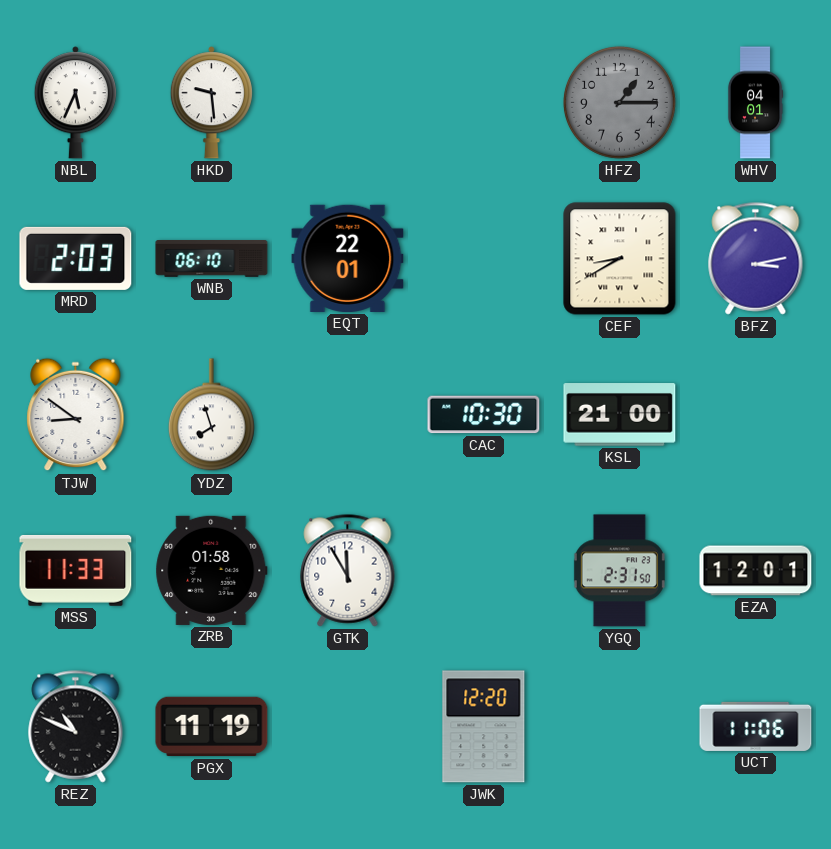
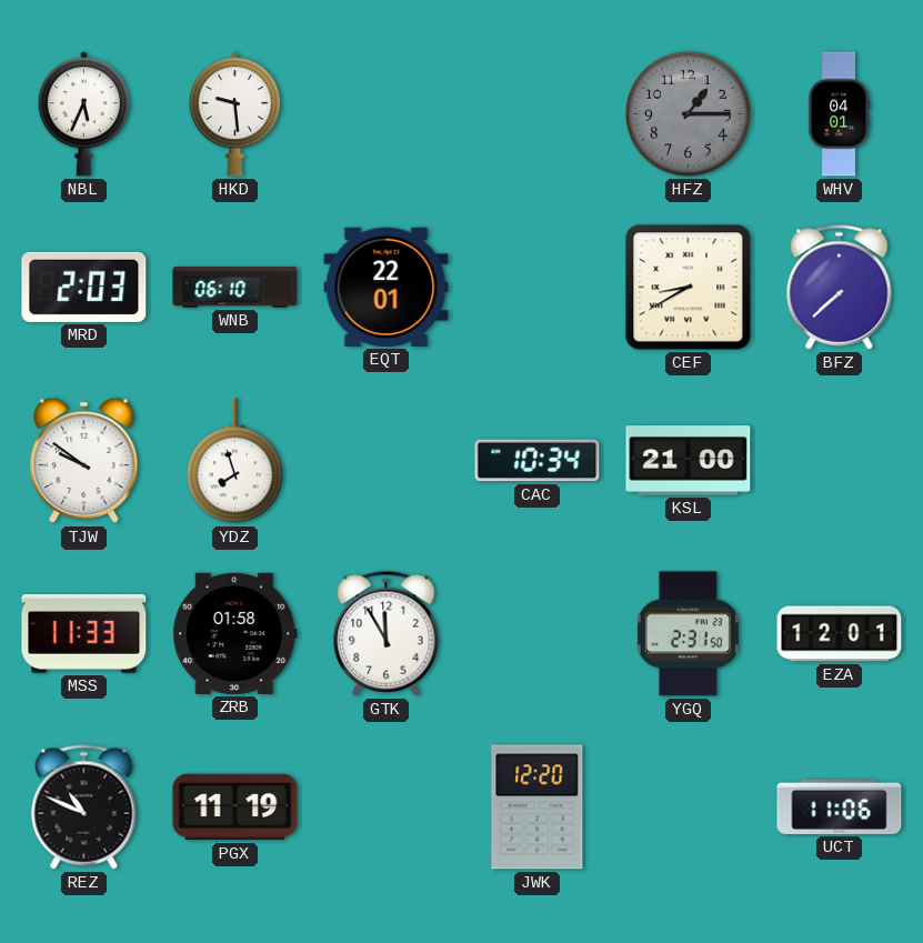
BFZ: 3:13 -> 7:38
TJW: 8:51 -> 9:51
CAC: 10:30 -> 10:34
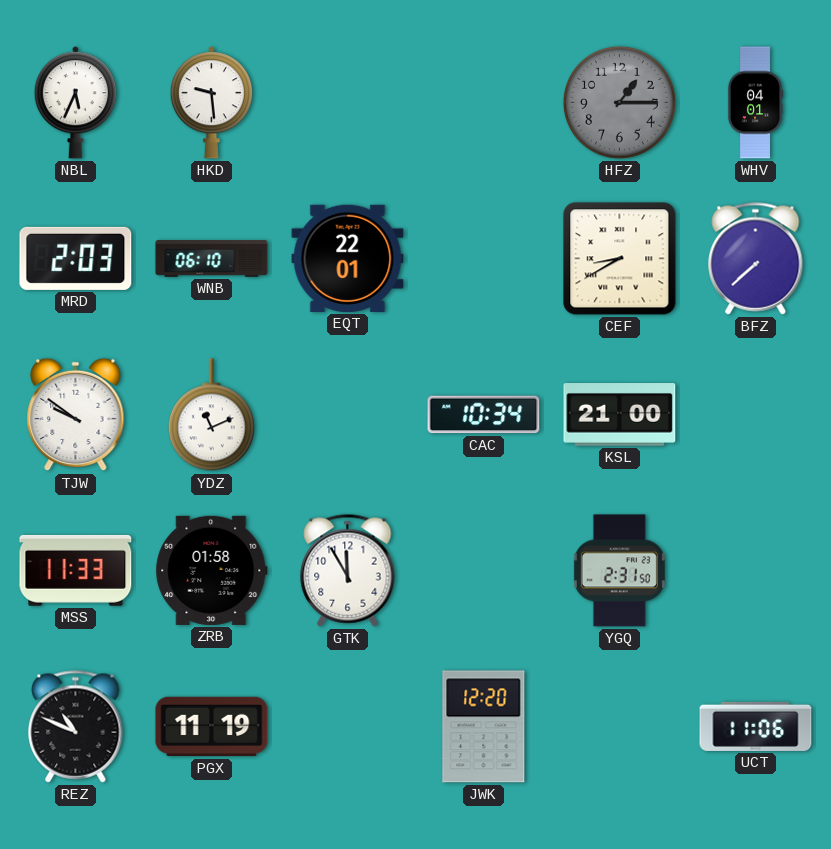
YDZ: 7:57 -> 11:11
EZA: 12:01 -> none
